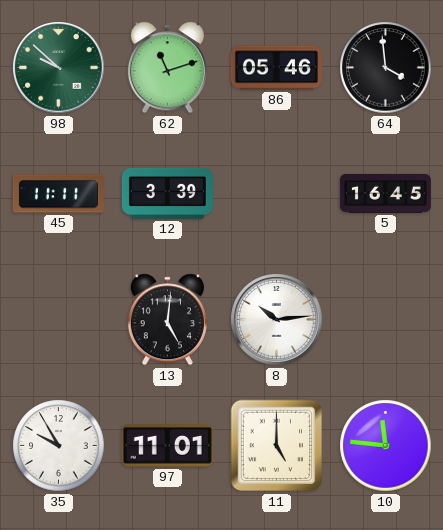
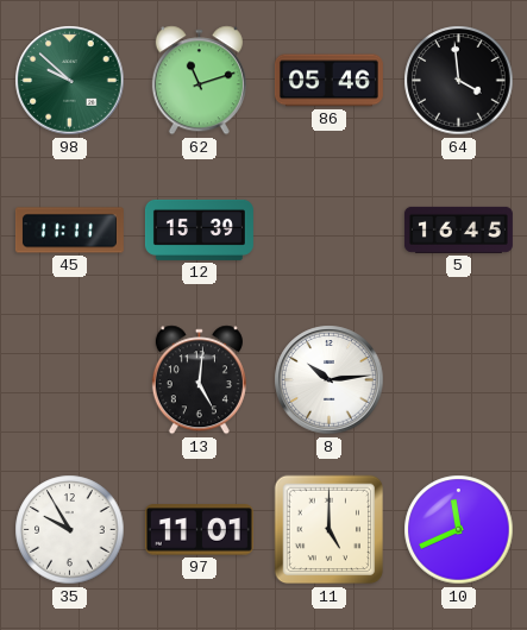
12: 3:39 -> 15:39
10: 11:46 -> 11:41
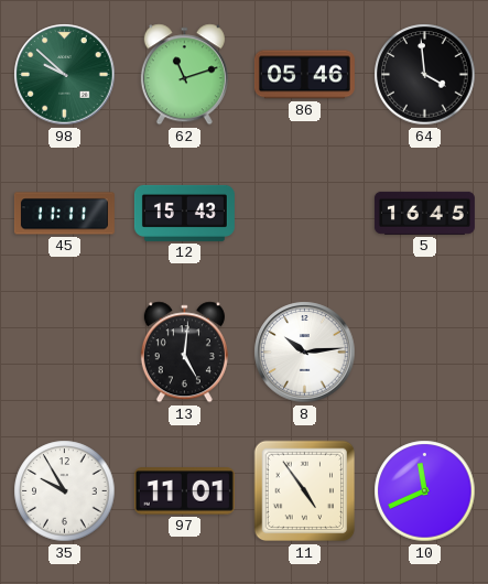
12: 15:39 -> 15:43
11: 5:00 -> 4:54
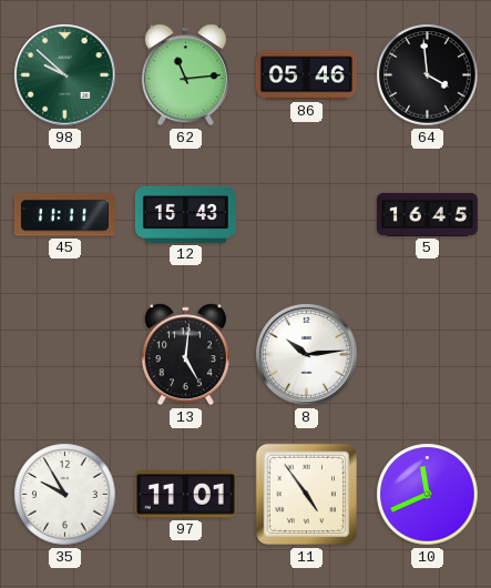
62: 11:12 -> 11:14
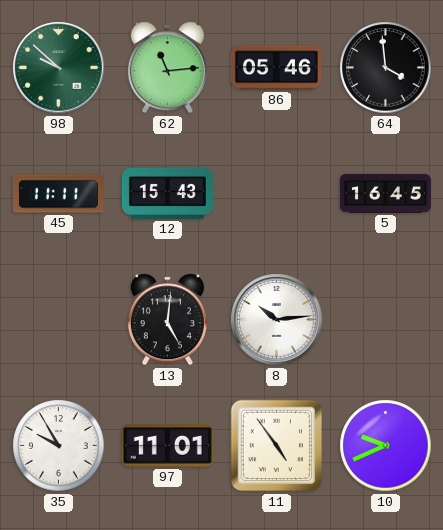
10: 11:41 -> 9:41
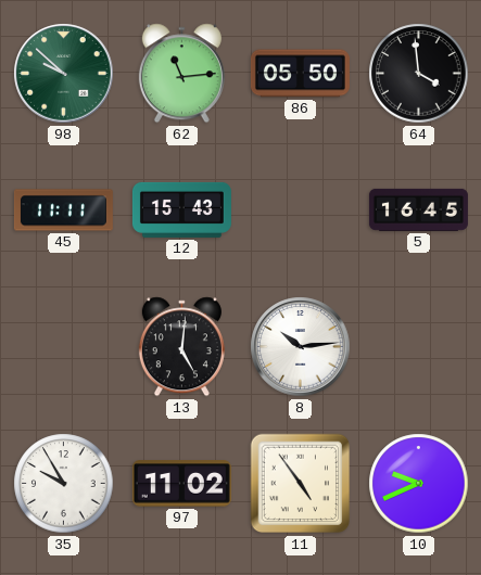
86: 05:46 -> 05:50
97: 11:01 -> 11:02
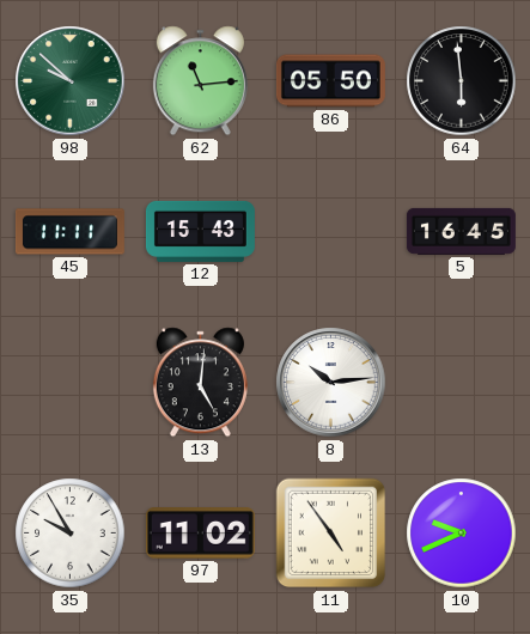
64: 3:59 -> 5:59
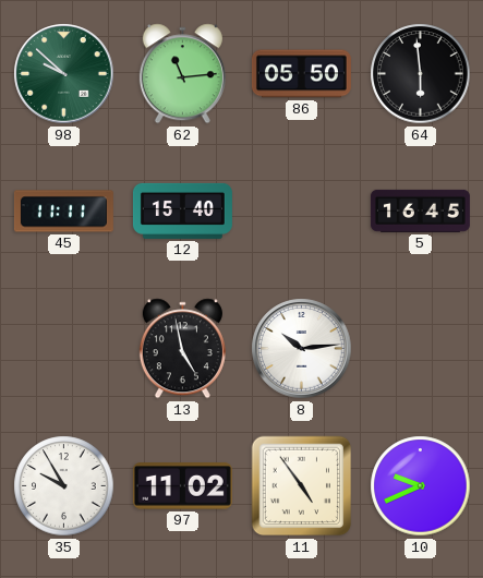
12: 15:43 -> 15:40
13: 5:01 -> 4:58
